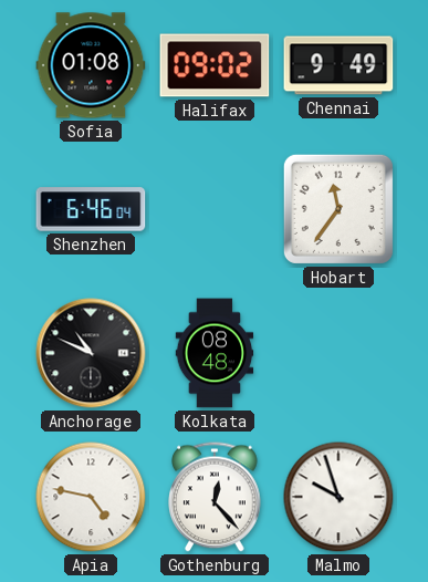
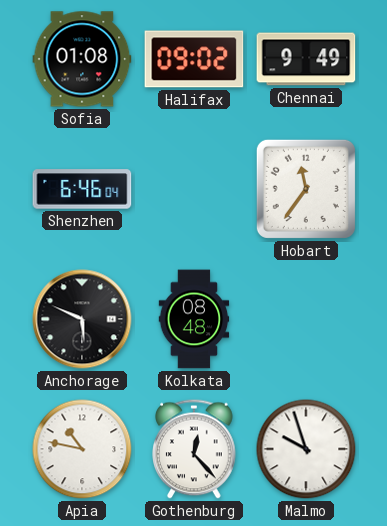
Anchorage: 10:49 -> 5:49
Apia: 4:47 -> 10:47
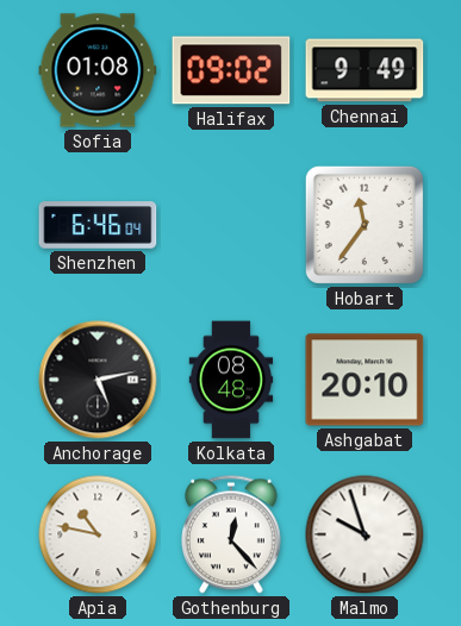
Anchorage: 5:49 -> 5:13
Ashgabat: none -> 20:10
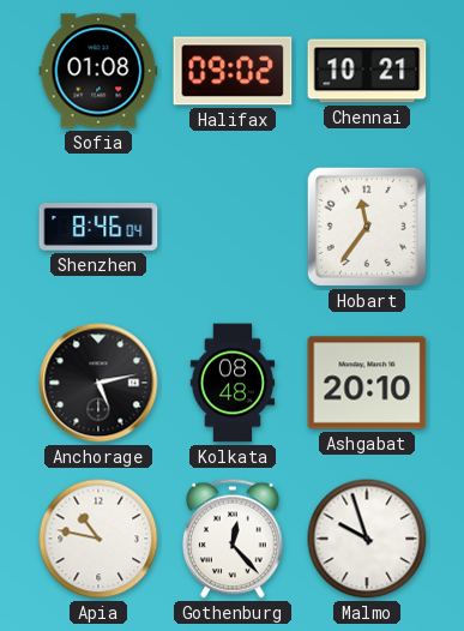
Chennai: 9:49 -> 10:21
Shenzhen: 6:46 -> 8:46
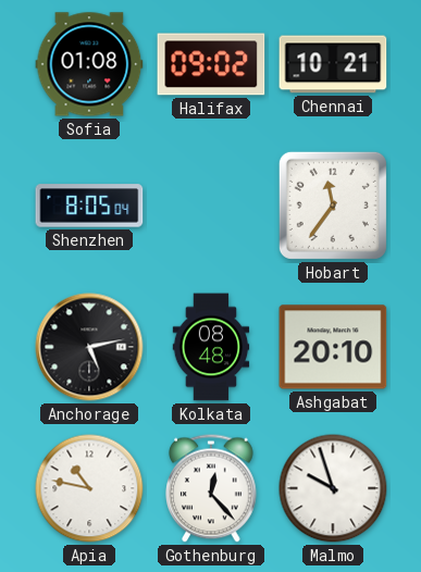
Shenzhen: 8:46 -> 8:05
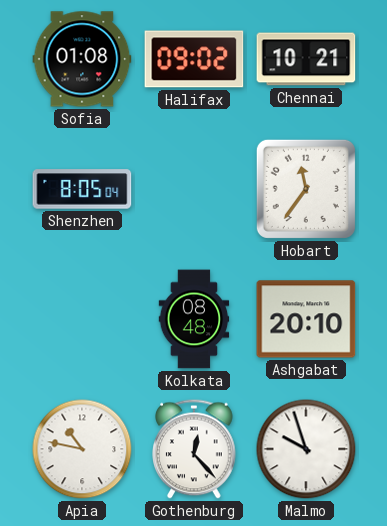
Anchorage: 5:13 -> none
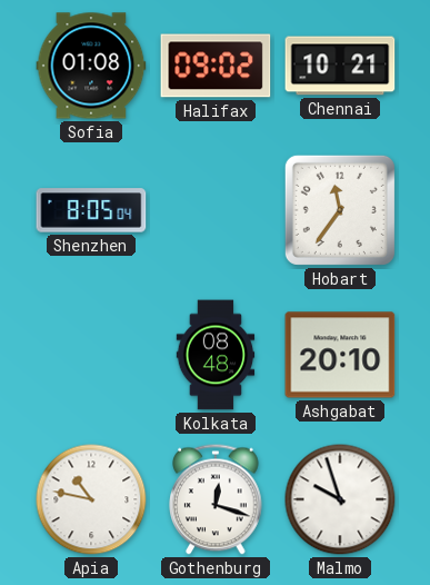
Gothenburg: 12:23 -> 12:18
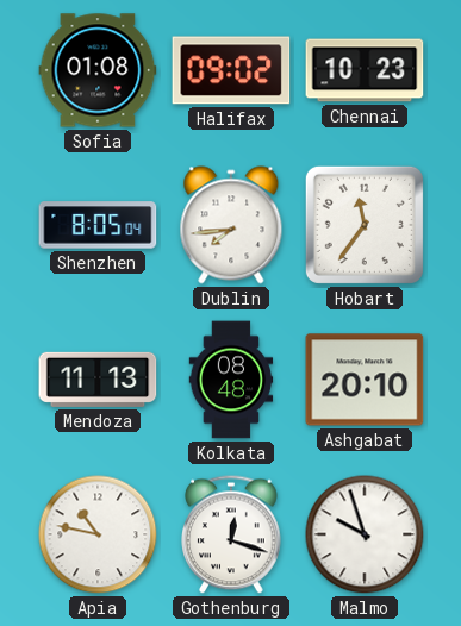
Chennai: 10:21 -> 10:23
Dublin: none -> 7:44
Mendoza: none -> 11:13
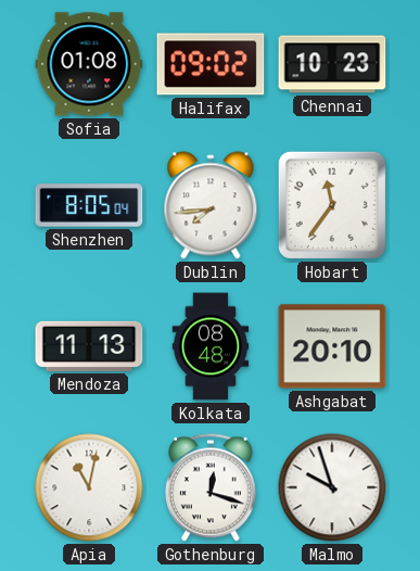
Apia: 10:47 -> 11:02
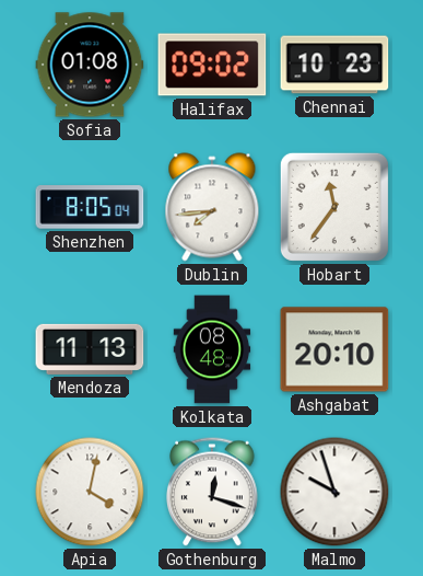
Apia: 11:02 -> 4:02
